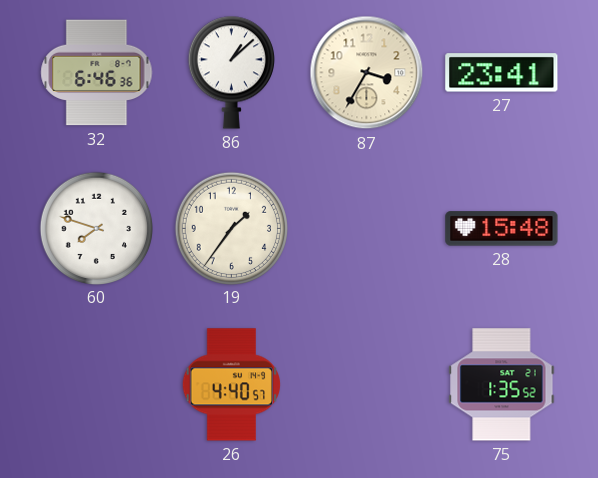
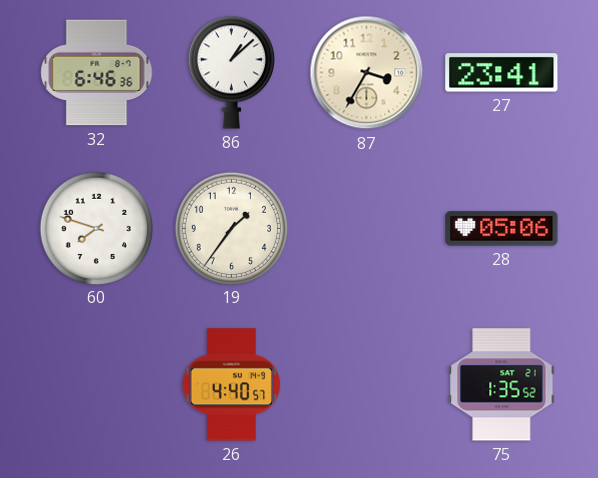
28: 15:48 -> 05:06
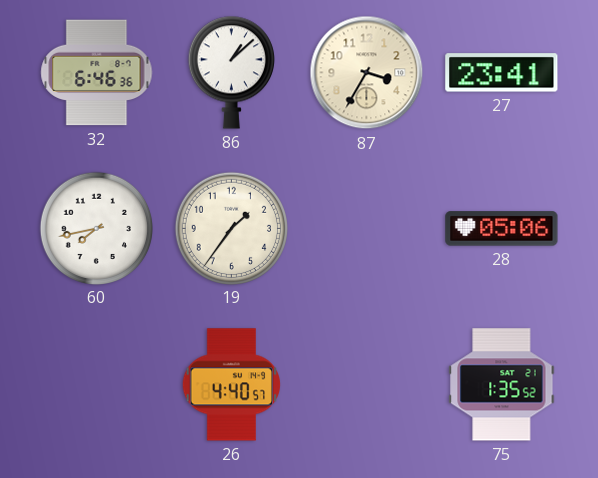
60: 7:48 -> 7:43
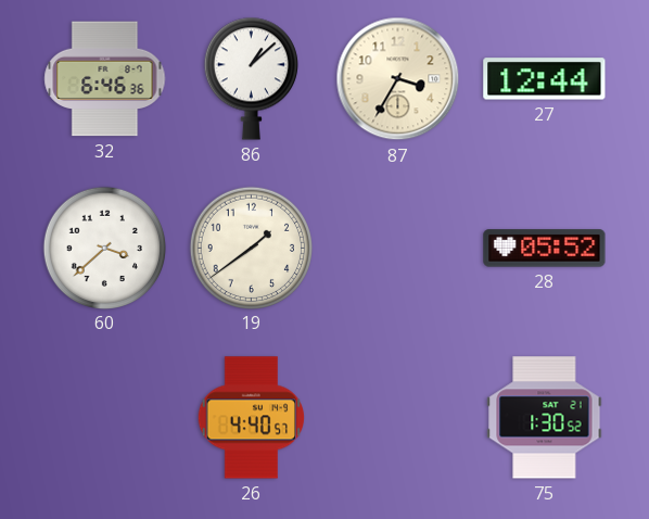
27: 23:41 -> 12:44
60: 7:43 -> 3:38
19: 1:36 -> 1:39
28: 05:06 -> 05:52
75: 1:35 -> 1:30
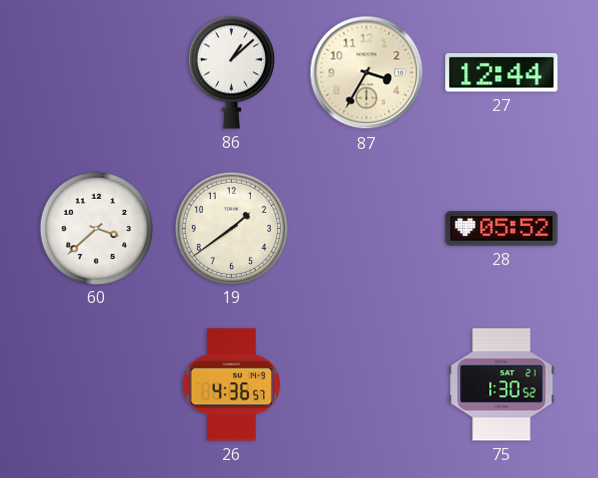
32: 6:46 -> none
26: 4:40 -> 4:36
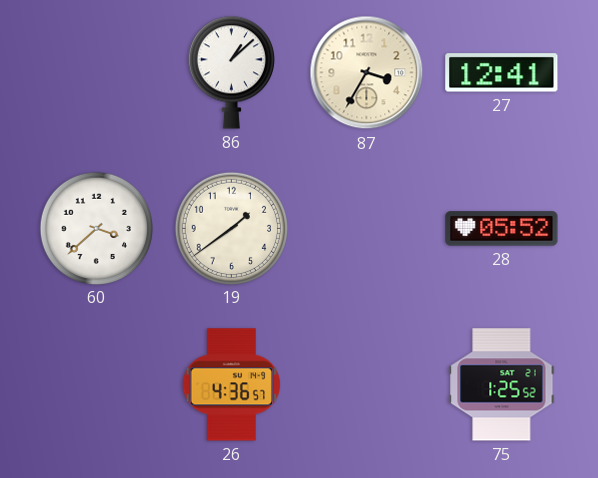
27: 12:44 -> 12:41
75: 1:30 -> 1:25
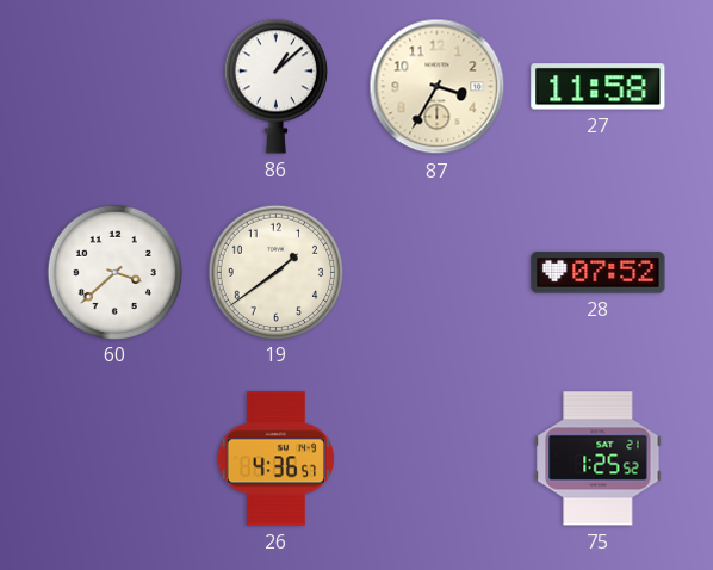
27: 12:41 -> 11:58
28: 05:52 -> 07:52
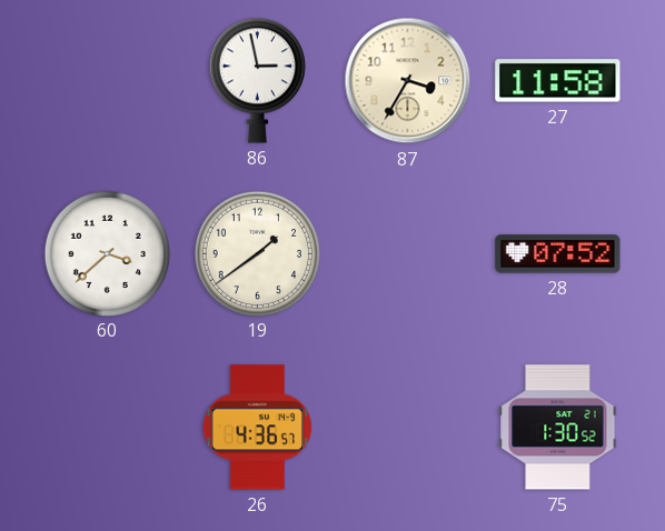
86: 1:08 -> 2:58
75: 1:25 -> 1:30
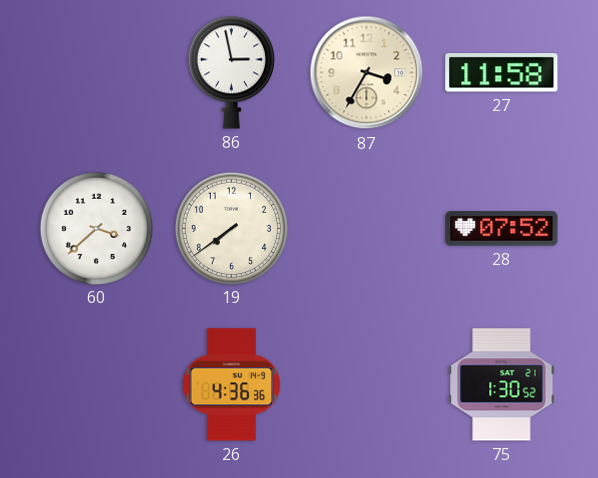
19: 1:39 -> 7:39
26: 4:36:57 -> 4:36:36
